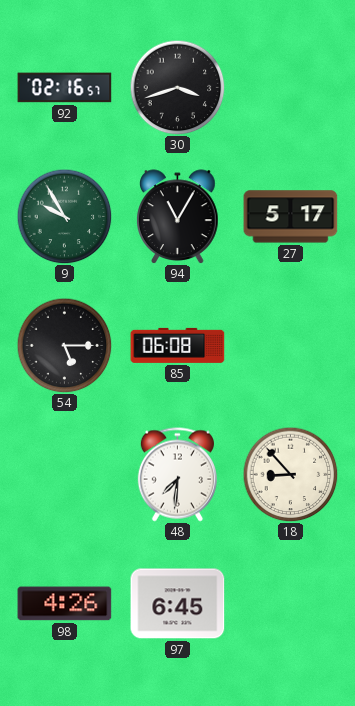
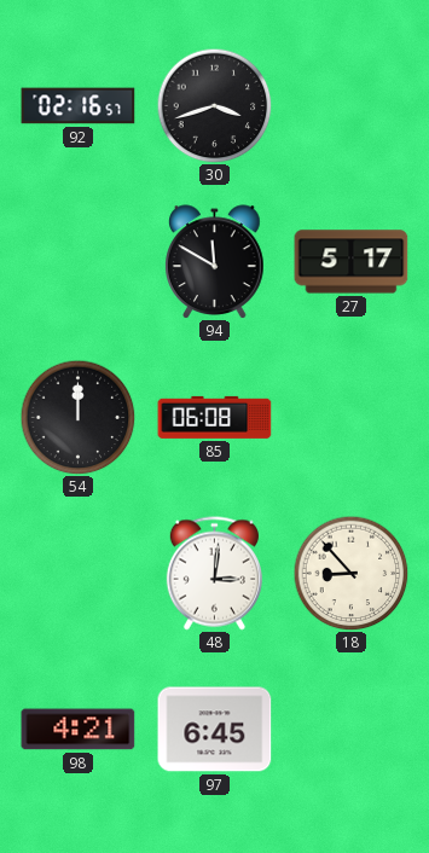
9: 9:55 -> none
94: 11:05 -> 11:50
54: 5:15 -> 12:00
48: 7:31 -> 3:01
98: 4:26 -> 4:21
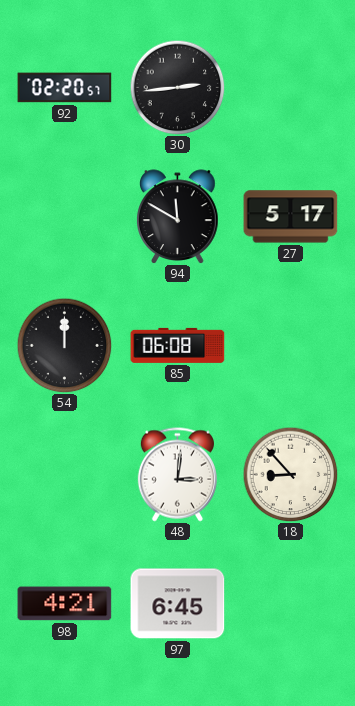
92: 02:16 -> 02:20
30: 3:42 -> 2:44
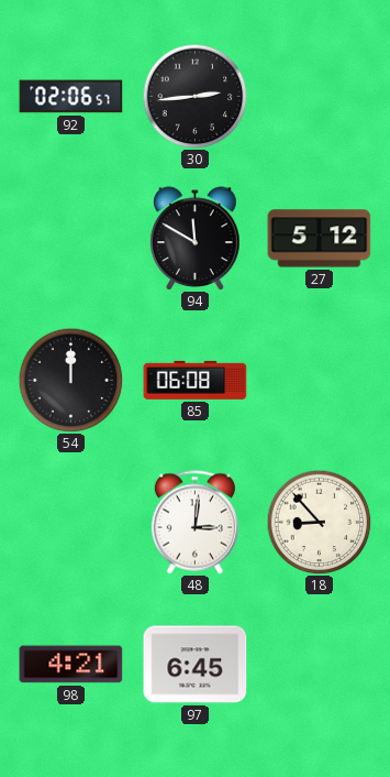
92: 02:20 -> 02:06
27: 5:17 -> 5:12
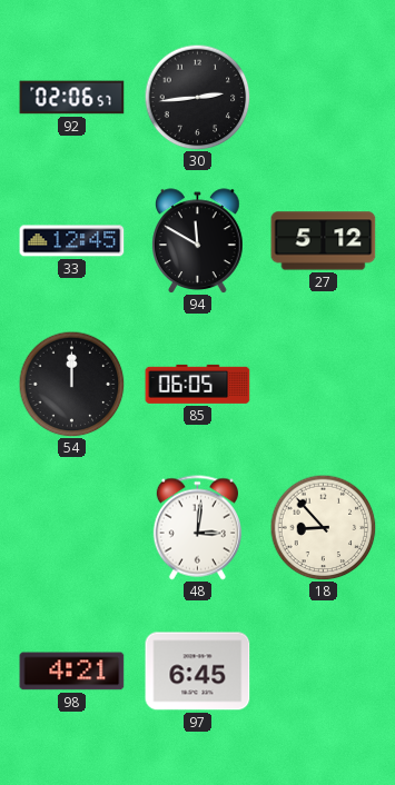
33: none -> 12:45
85: 06:08 -> 06:05
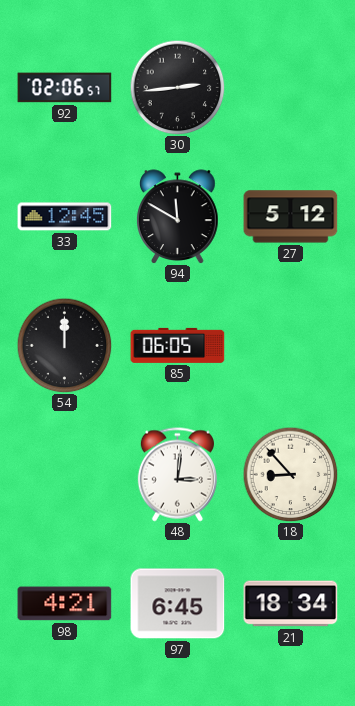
21: none -> 18:34
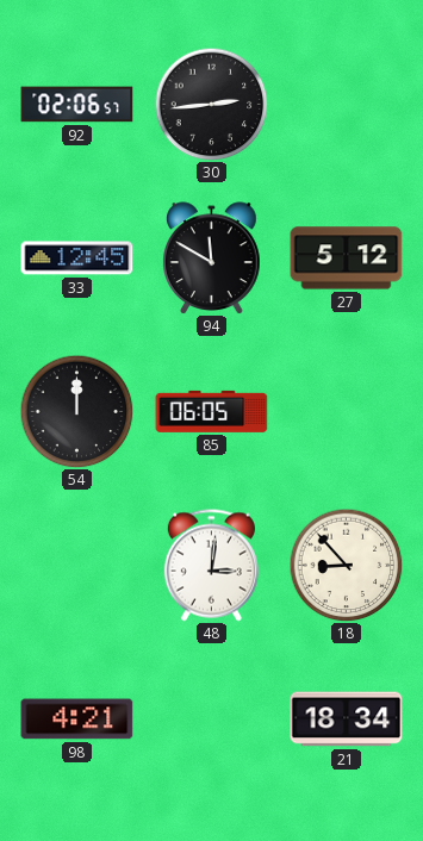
97: 6:45 -> none
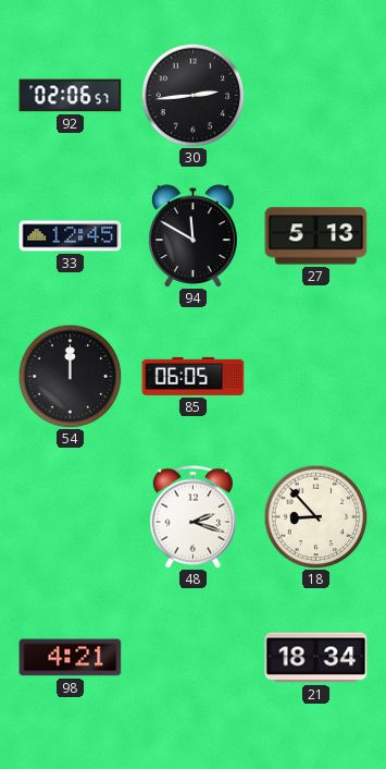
27: 5:12 -> 5:13
48: 3:01 -> 2:18
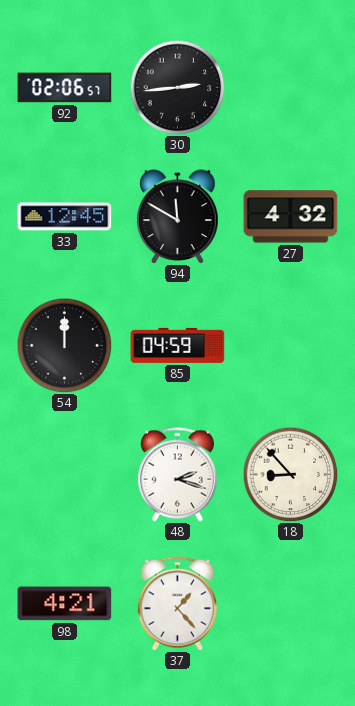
27: 5:13 -> 4:32
85: 06:05 -> 04:59
37: none -> 1:23
21: 18:34 -> none
